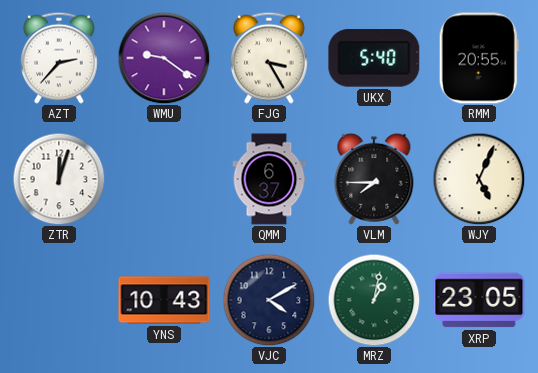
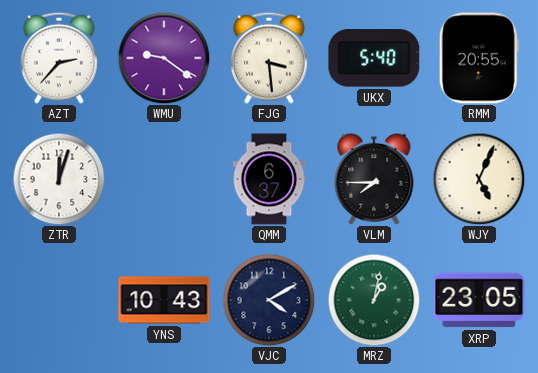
FJG: 3:25 -> 3:29
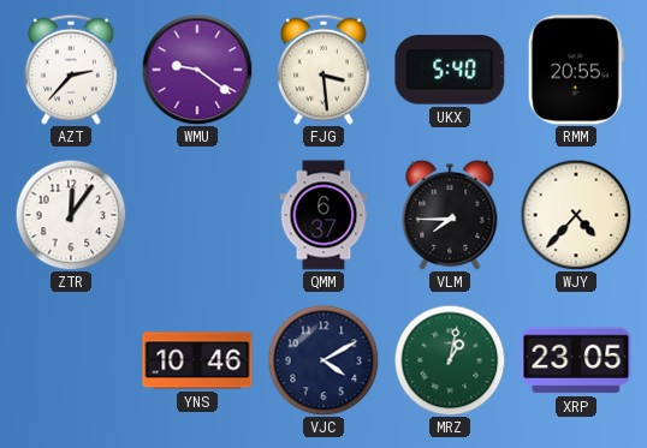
ZTR: 12:03 -> 12:06
WJY: 5:04 -> 4:37
YNS: 10:43 -> 10:46
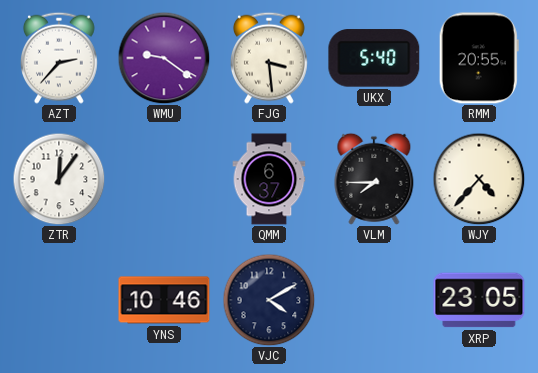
MRZ: 1:02 -> none
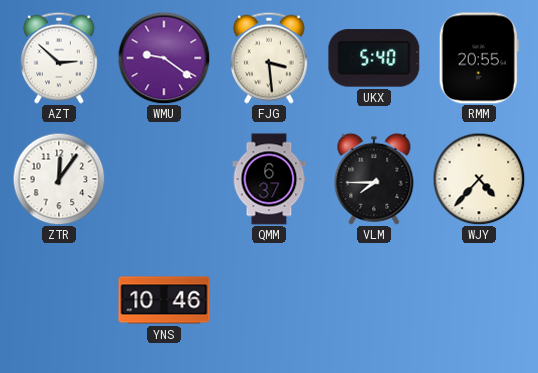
AZT: 2:37 -> 2:52
VJC: 4:10 -> none
XRP: 23:05 -> none
